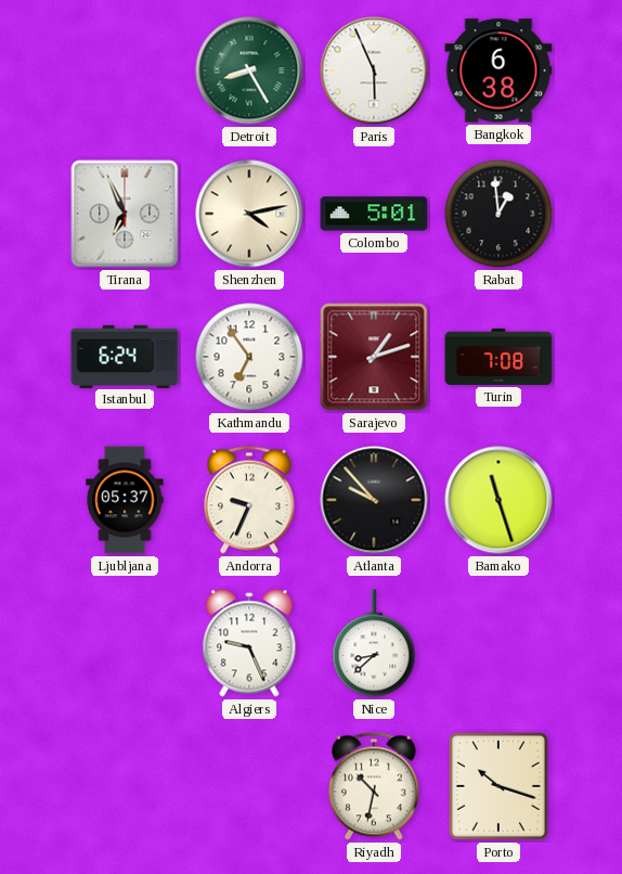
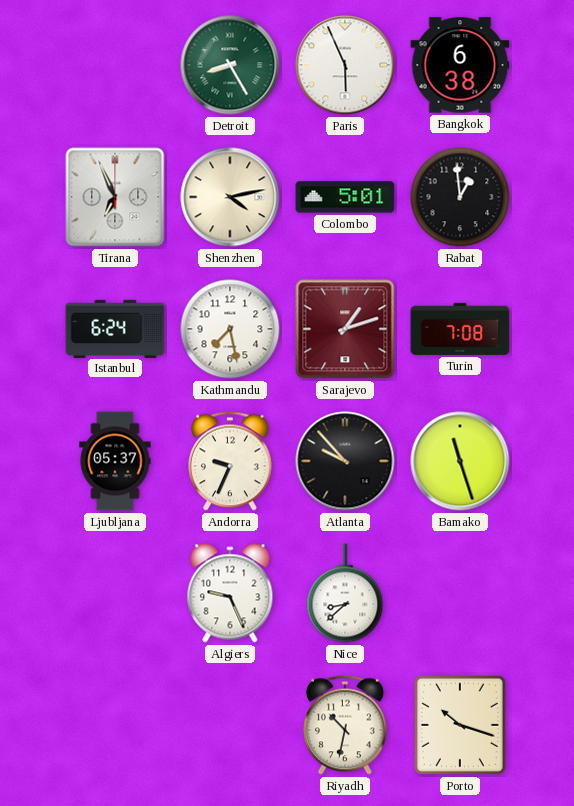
Kathmandu: 6:54 -> 7:28
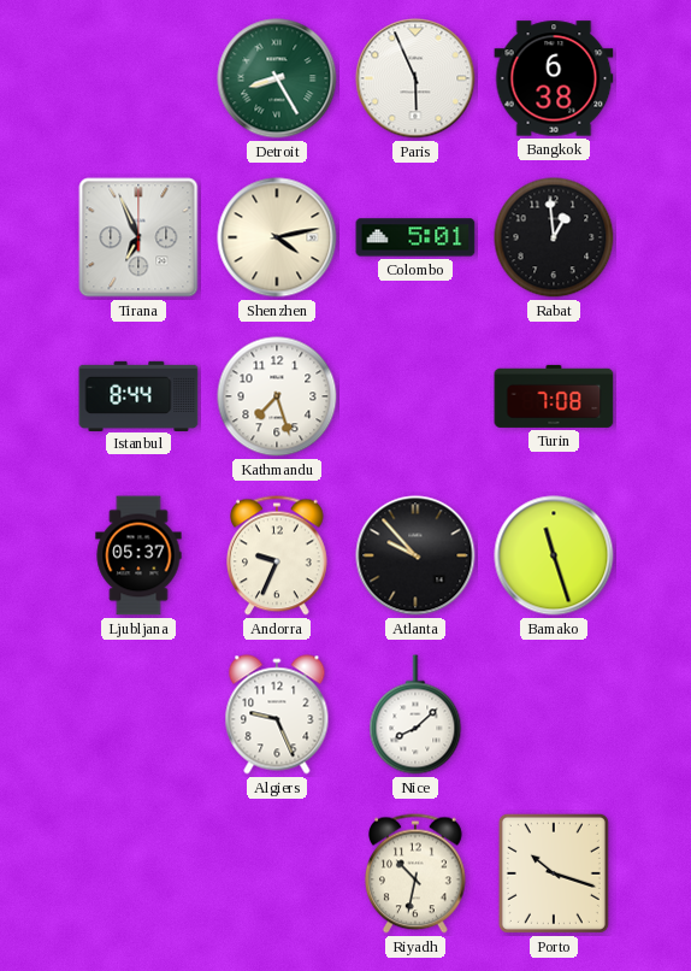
Istanbul: 6:24 -> 8:44
Kathmandu: 7:28 -> 7:27
Sarajevo: 1:12 -> none
Nice: 8:38 -> 8:08
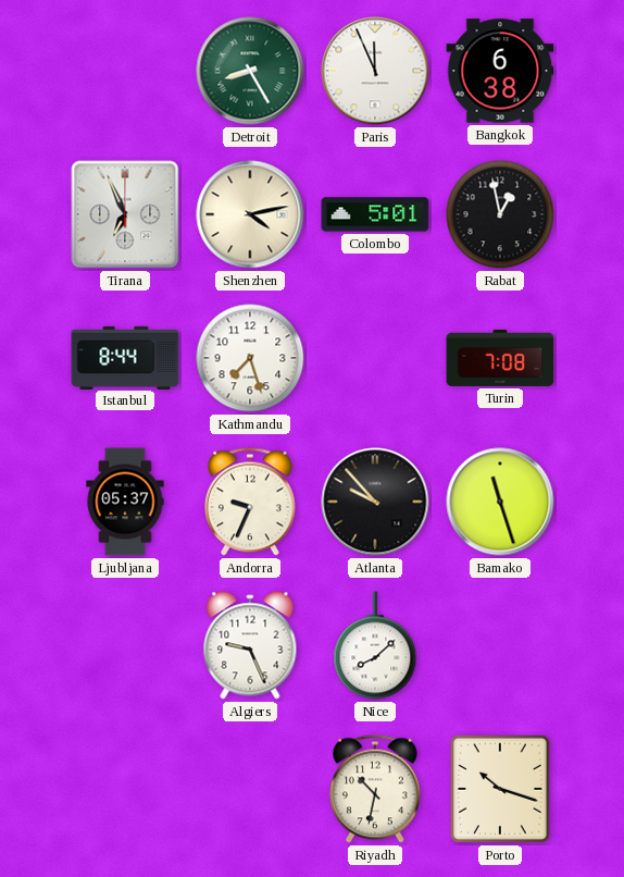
Paris: 5:56 -> 11:56
Rabat: 12:59 -> 12:58
